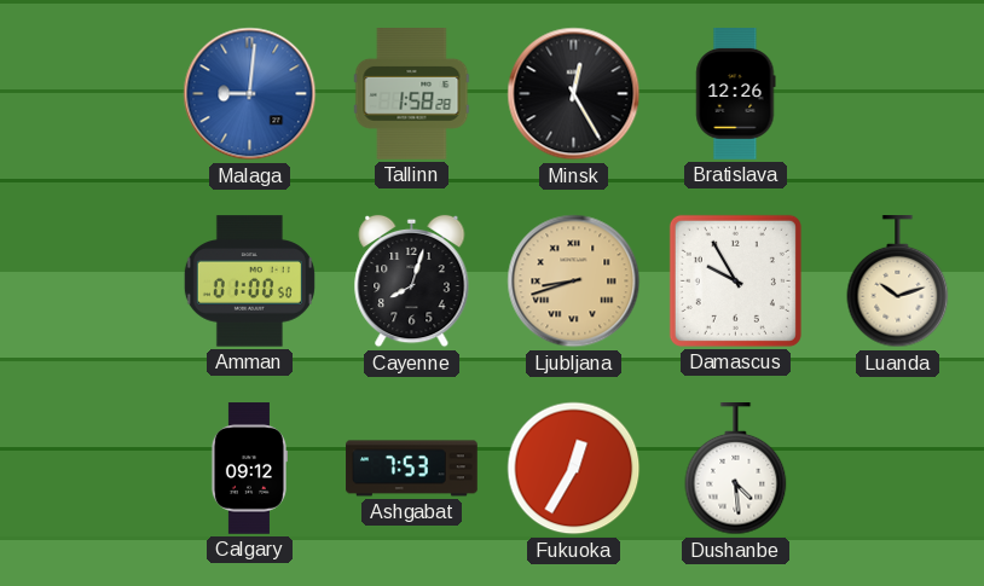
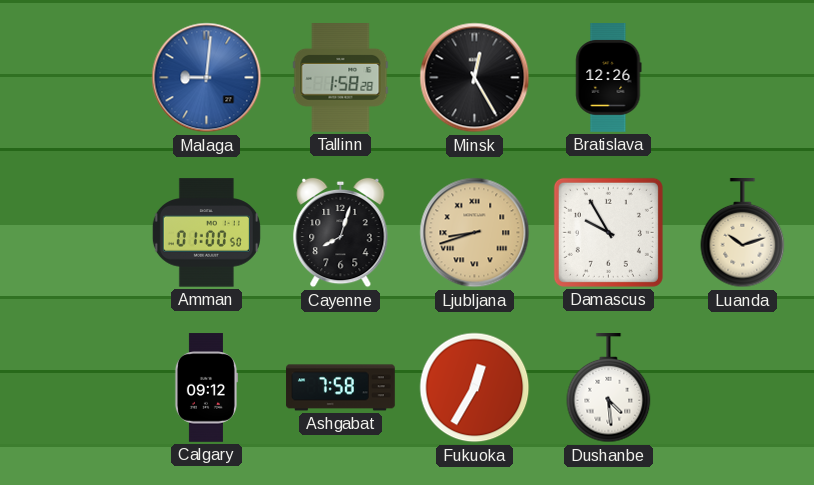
Ashgabat: 7:53 -> 7:58
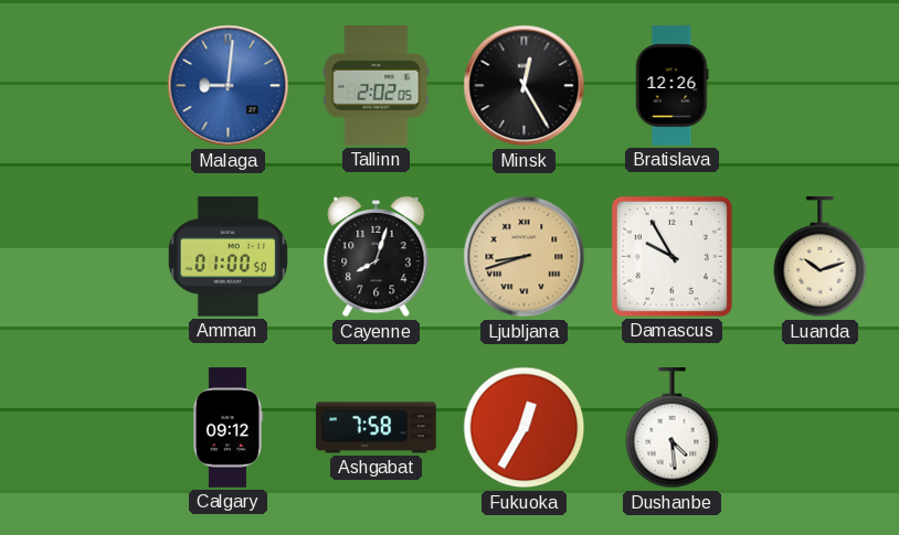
Tallinn: 1:58 -> 2:02
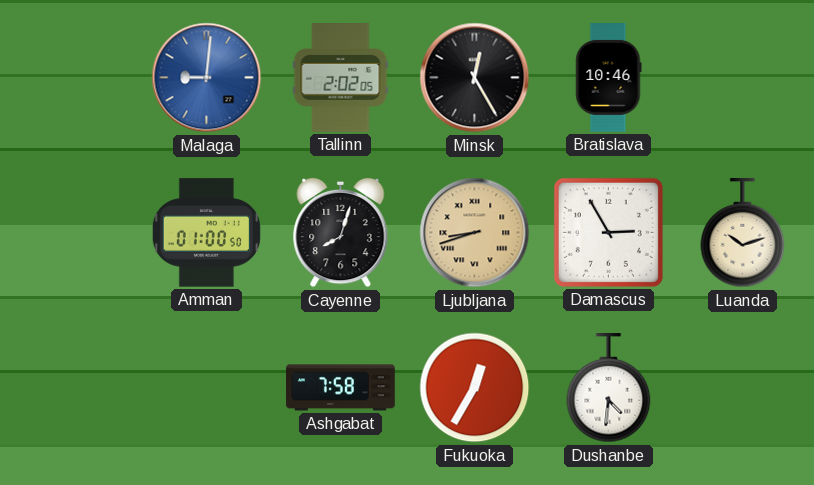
Bratislava: 12:26 -> 10:46
Damascus: 9:55 -> 2:55
Calgary: 09:12 -> none
Dushanbe: 4:29 -> 4:31
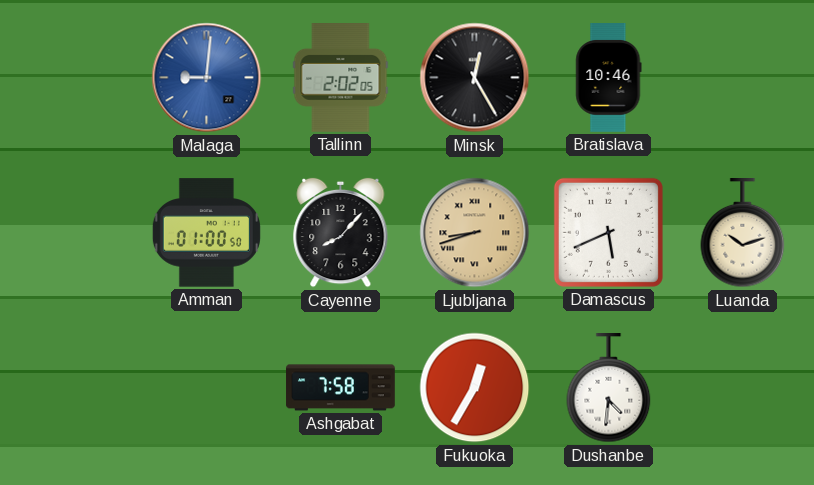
Cayenne: 8:03 -> 8:07
Damascus: 2:55 -> 5:41
